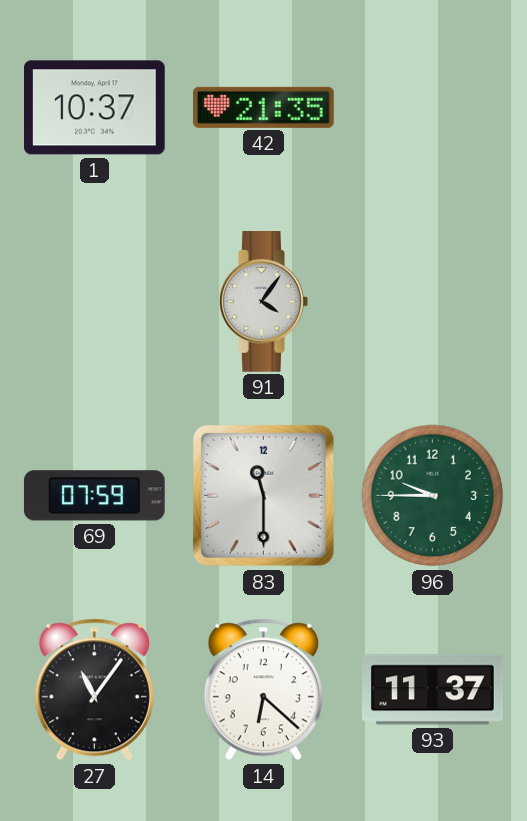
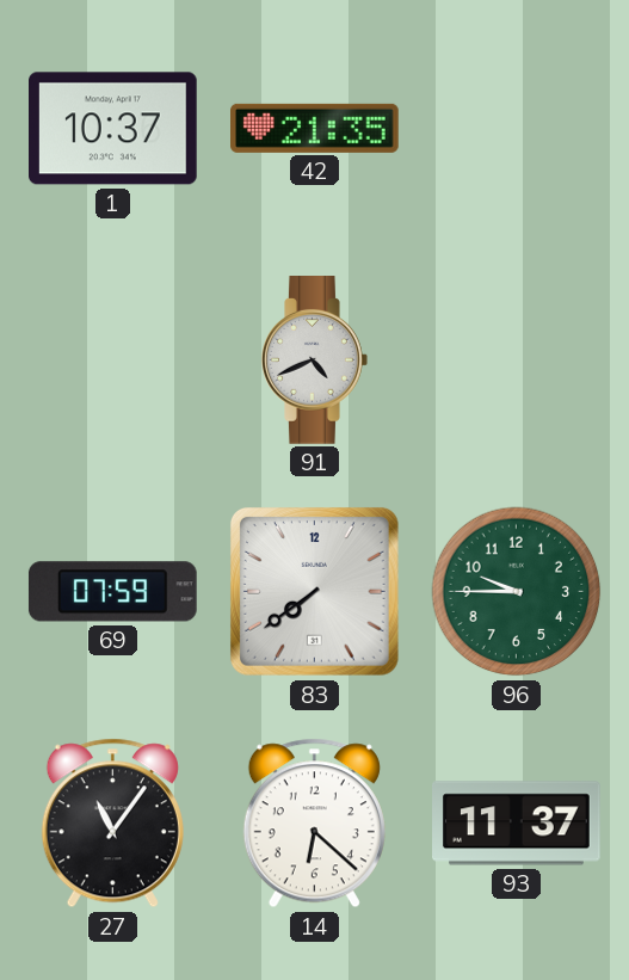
91: 4:06 -> 4:41
83: 11:30 -> 7:39
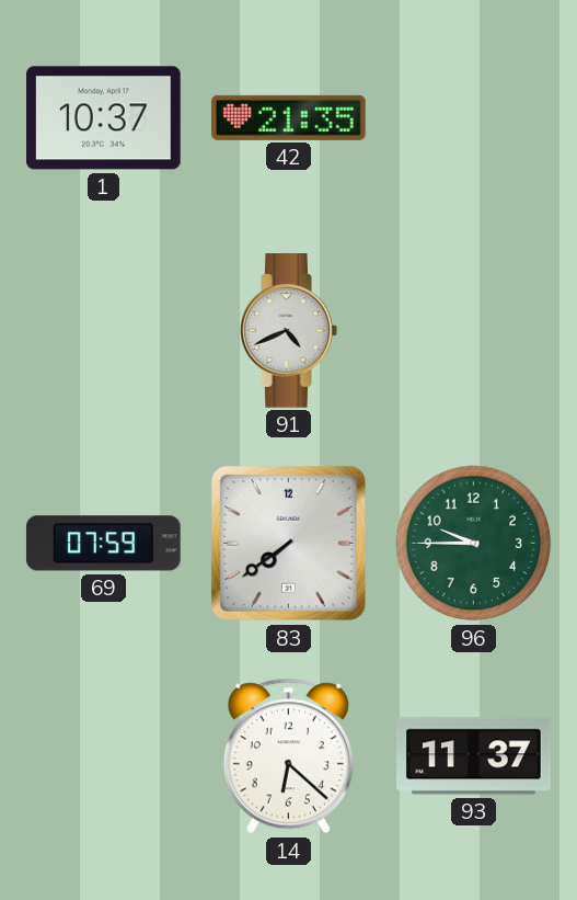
27: 11:06 -> none
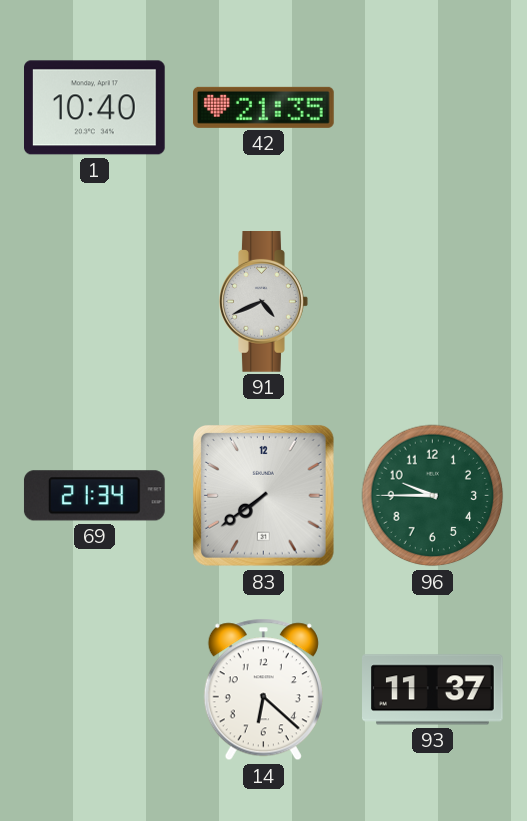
1: 10:37 -> 10:40
69: 07:59 -> 21:34
